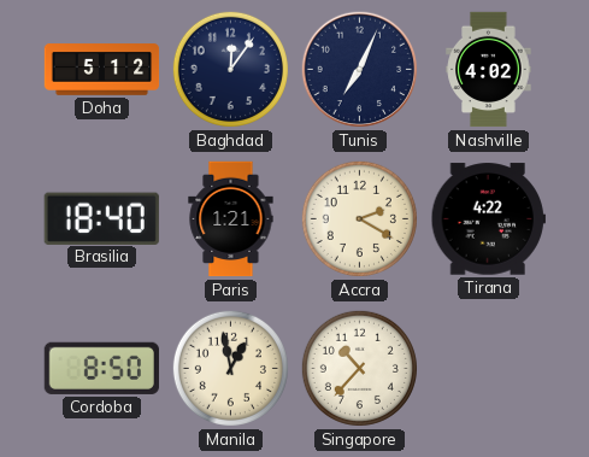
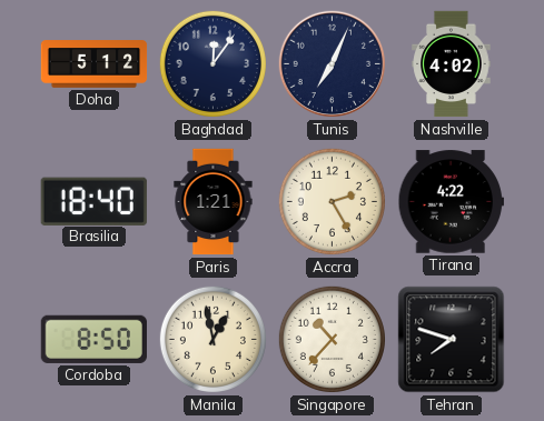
Accra: 2:20 -> 2:25
Tehran: none -> 7:48
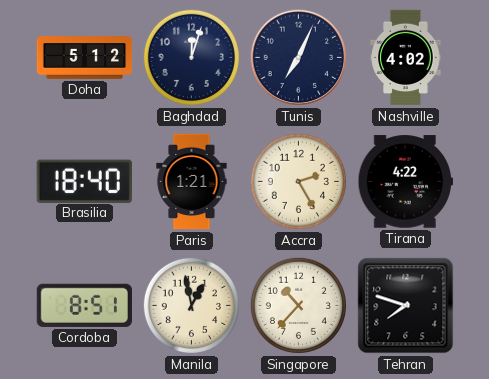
Baghdad: 12:06 -> 12:03
Cordoba: 8:50 -> 8:51
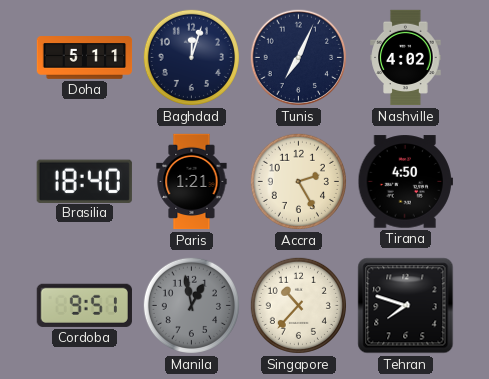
Doha: 5:12 -> 5:11
Tirana: 4:22 -> 4:50
Cordoba: 8:51 -> 9:51
Manila dial: cream -> grey
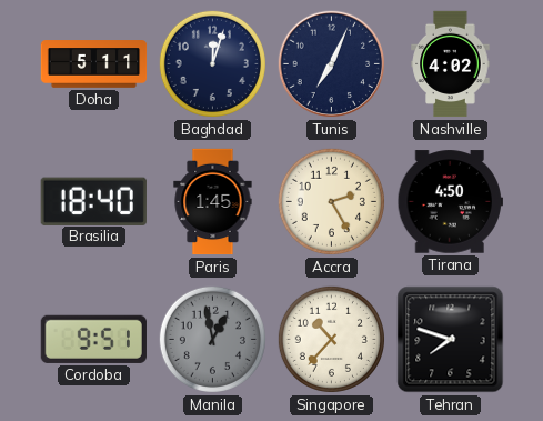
Paris: 1:21 -> 1:45
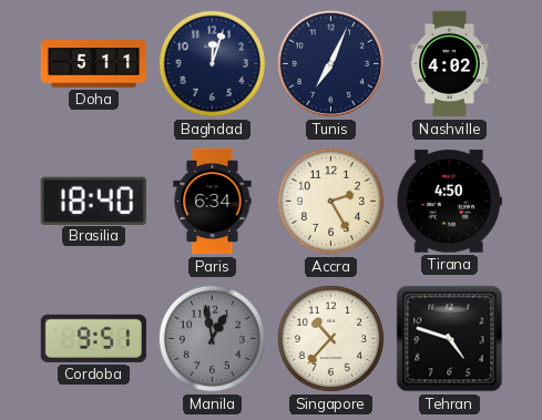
Paris: 1:45 -> 6:34
Tehran: 7:48 -> 4:48
